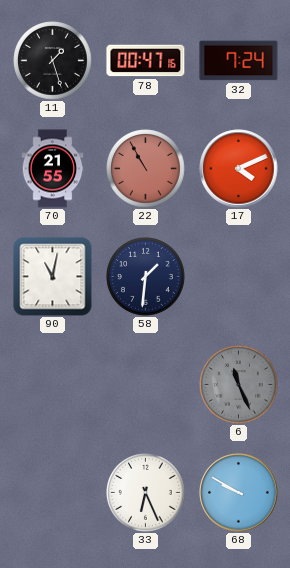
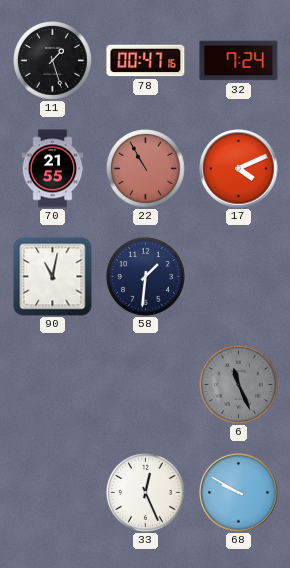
33: 6:26 -> 12:26
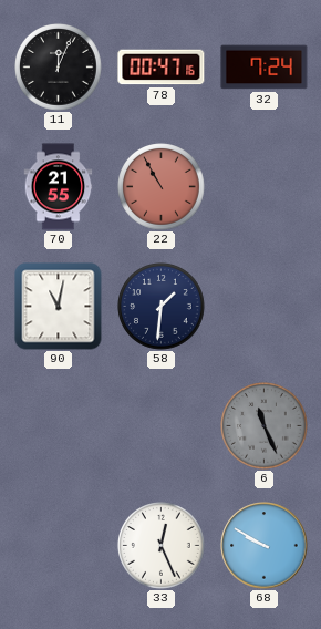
11: 1:27 -> 12:04
17: 4:11 -> none
